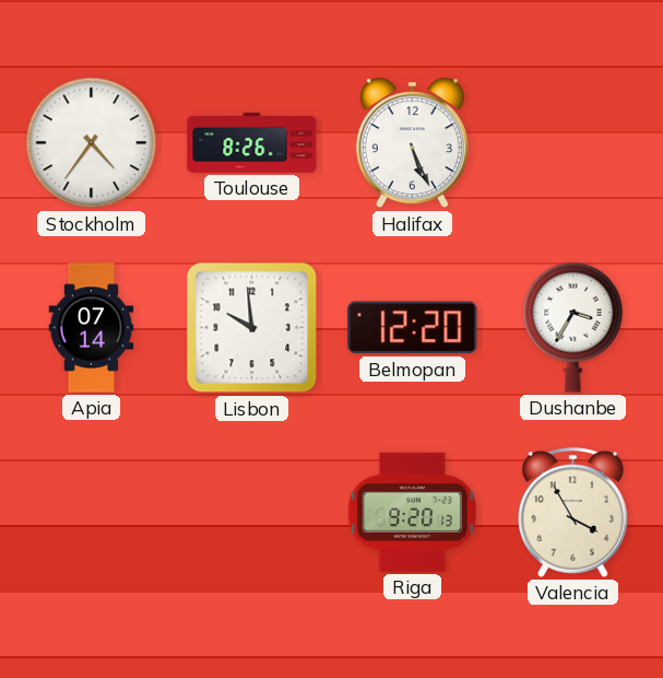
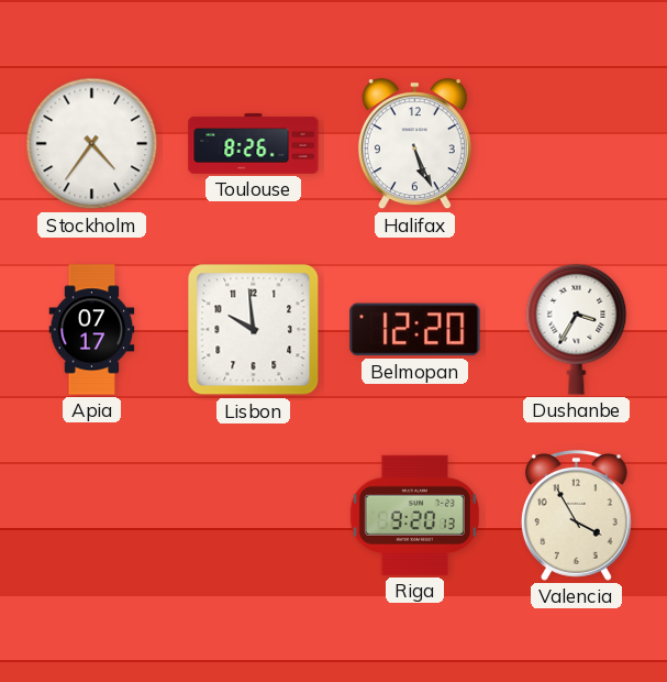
Apia: 07:14 -> 07:17
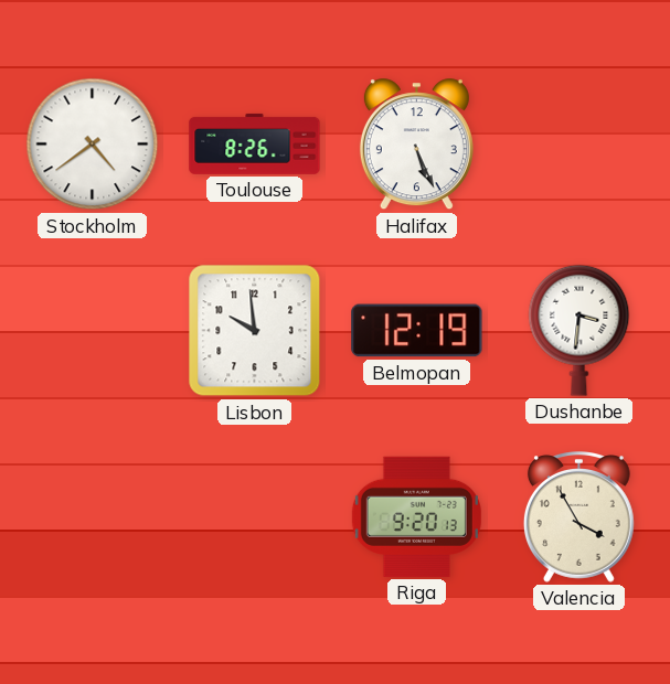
Stockholm: 4:36 -> 4:39
Apia: 07:17 -> none
Belmopan: 12:20 -> 12:19
Dushanbe: 3:35 -> 3:31
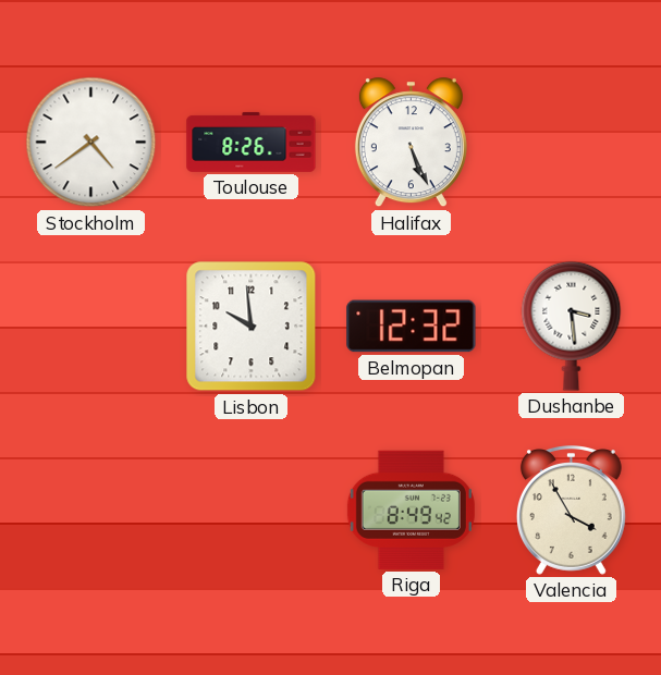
Belmopan: 12:19 -> 12:32
Dushanbe: 3:31 -> 3:29
Riga: 9:20 -> 8:49
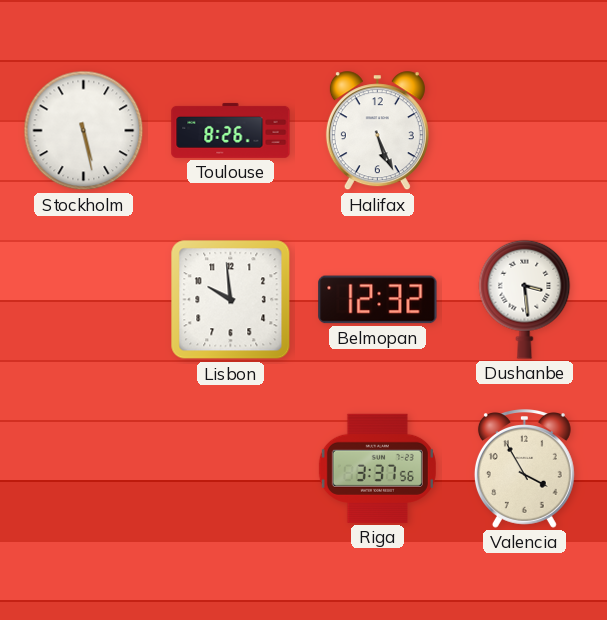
Stockholm: 4:39 -> 5:28
Riga: 8:49 -> 3:37
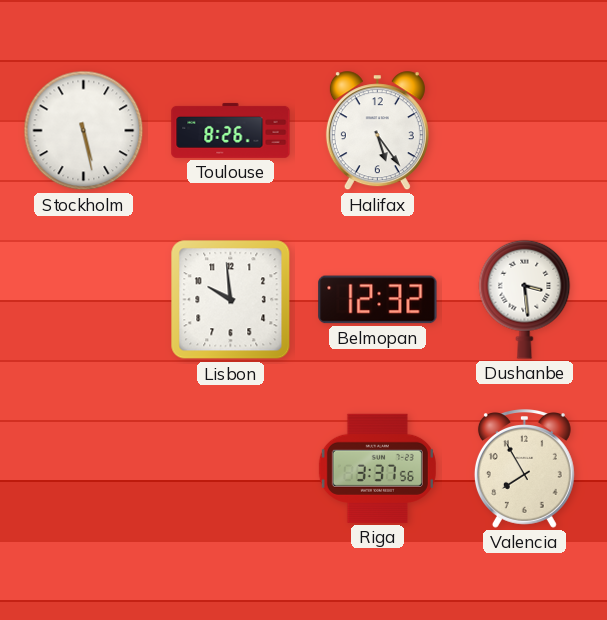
Halifax: 5:26 -> 5:24
Valencia: 3:55 -> 7:55
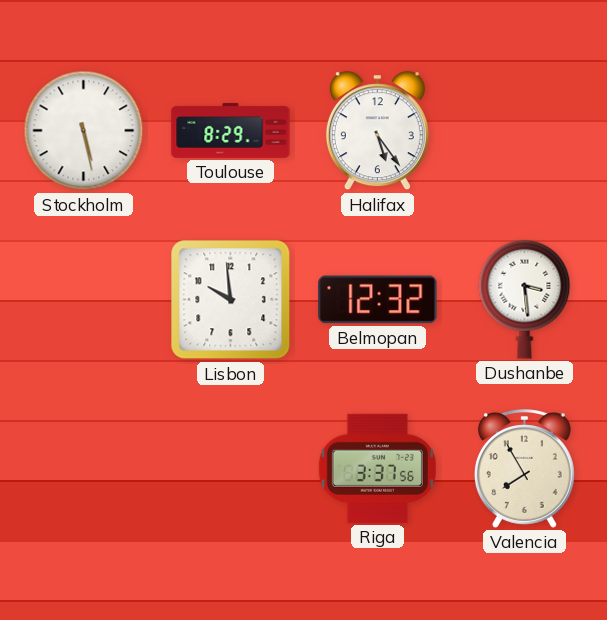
Toulouse: 8:26 -> 8:29
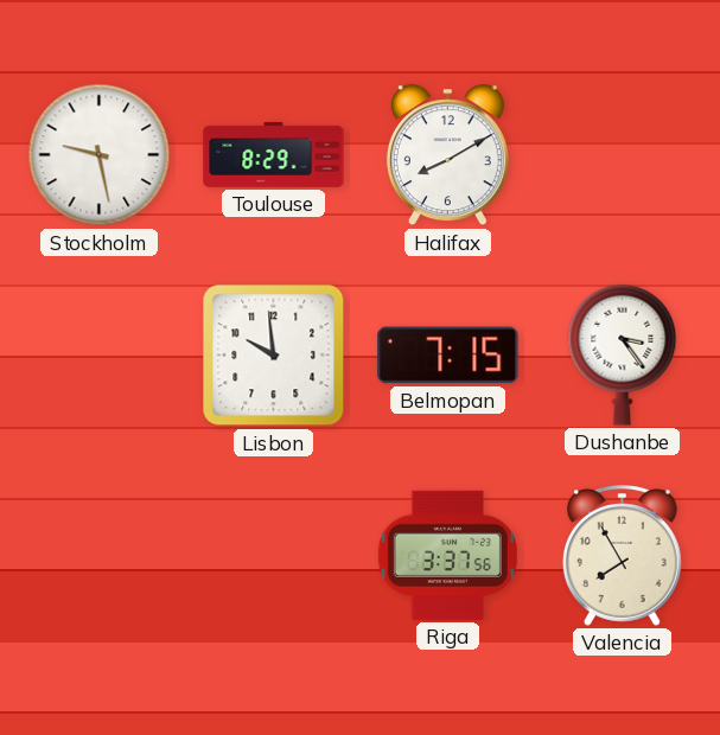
Stockholm: 5:28 -> 9:28
Halifax: 5:24 -> 8:10
Belmopan: 12:32 -> 7:15
Dushanbe: 3:29 -> 3:24
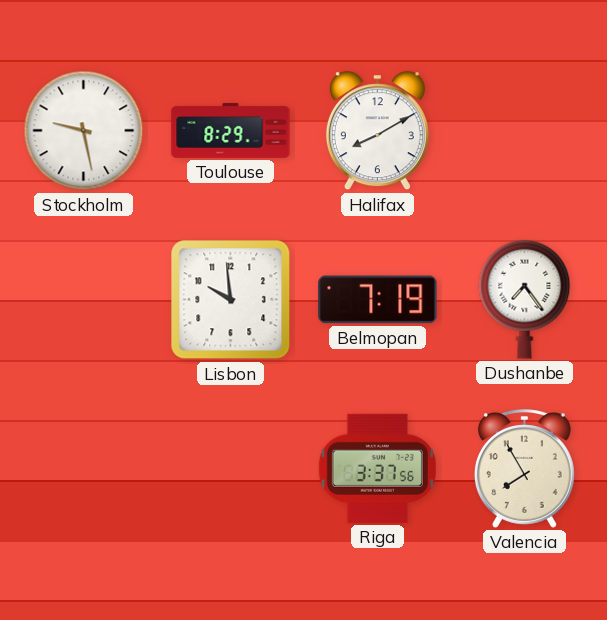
Belmopan: 7:15 -> 7:19
Dushanbe: 3:24 -> 7:24
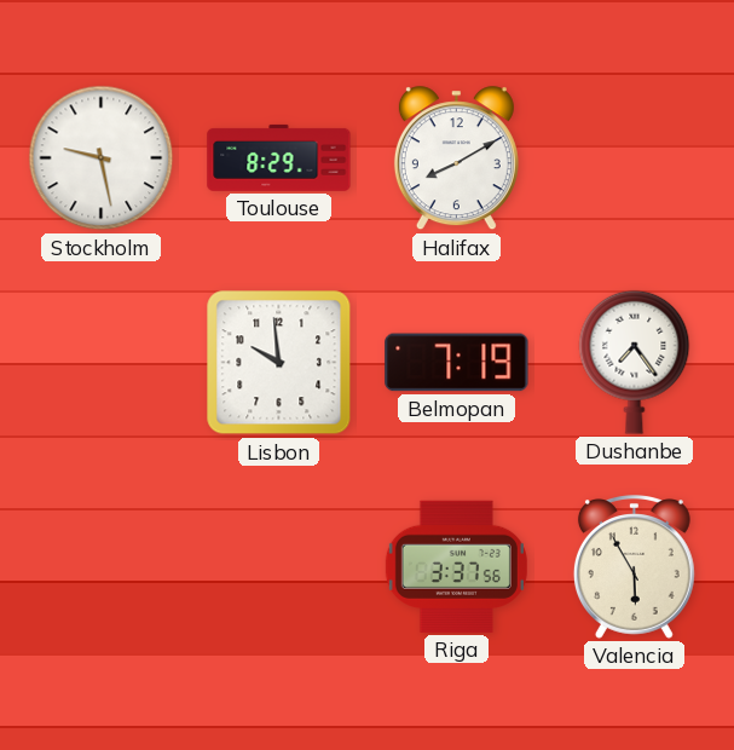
Valencia: 7:55 -> 5:55
